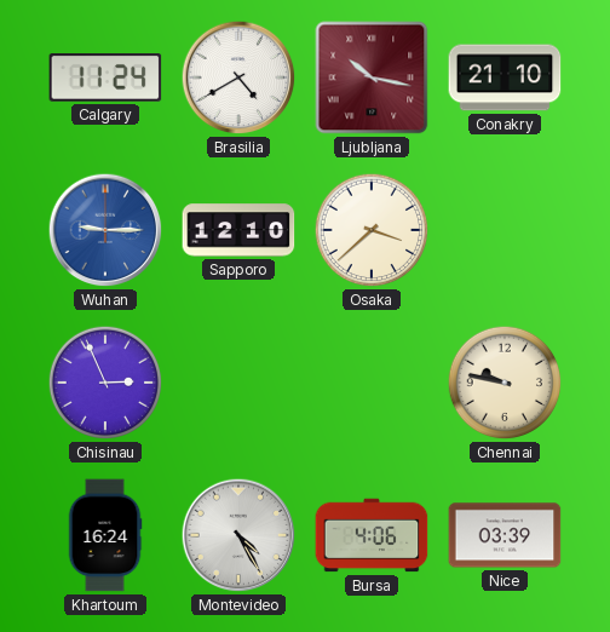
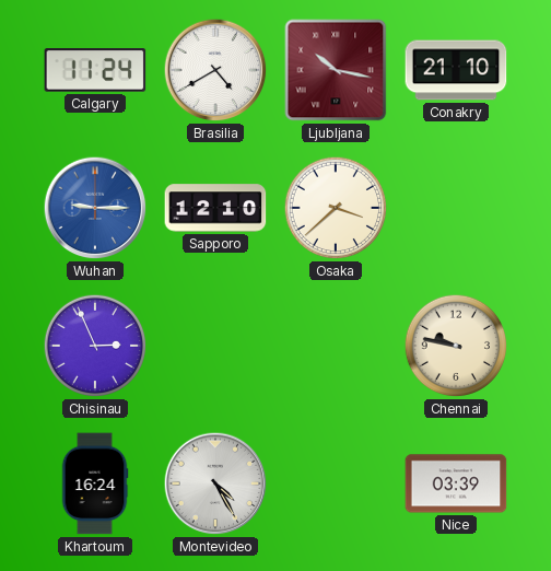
Bursa: 4:06 -> none
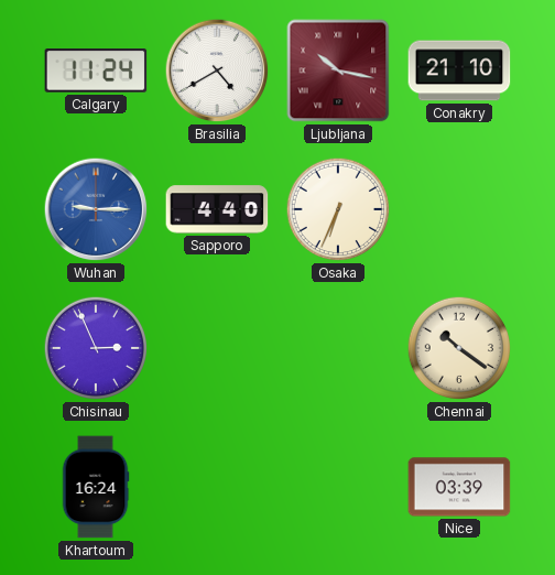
Sapporo: 12:10 -> 4:40
Osaka: 3:38 -> 6:34
Chennai: 9:47 -> 10:21
Montevideo: 4:25 -> none
